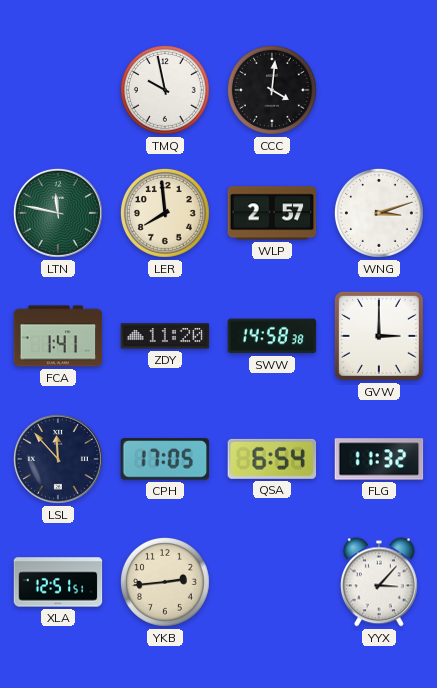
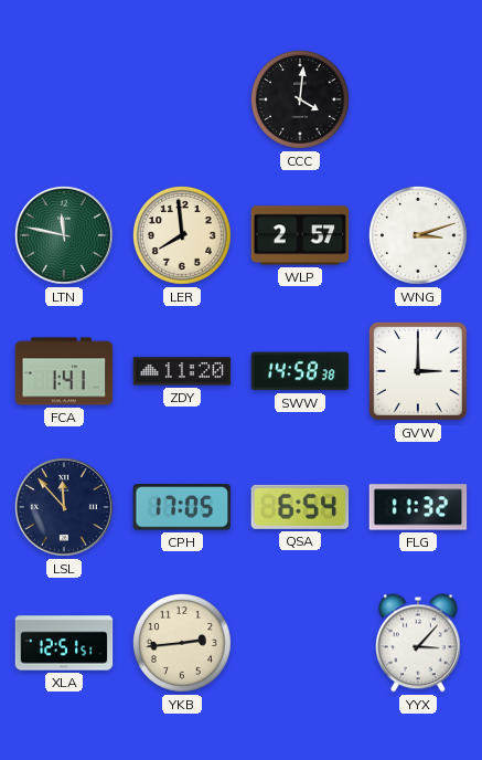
TMQ: 9:58 -> none
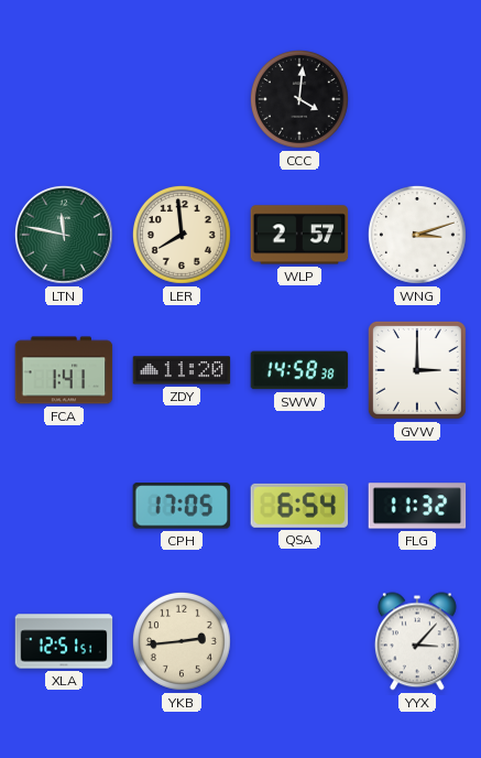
LSL: 11:53 -> none
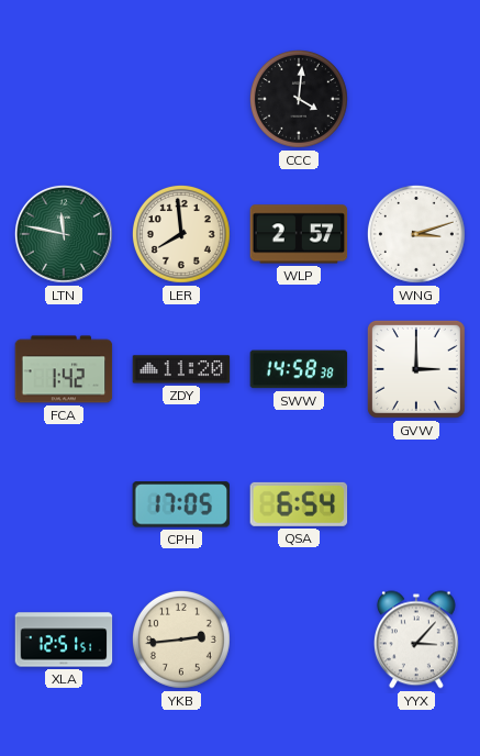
FCA: 1:41 -> 1:42
FLG: 11:32 -> none
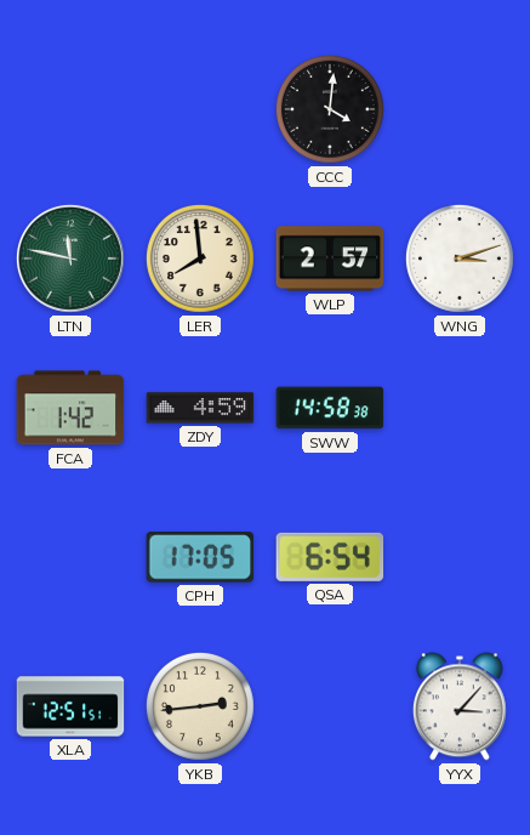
ZDY: 11:20 -> 4:59
GVW: 3:00 -> none
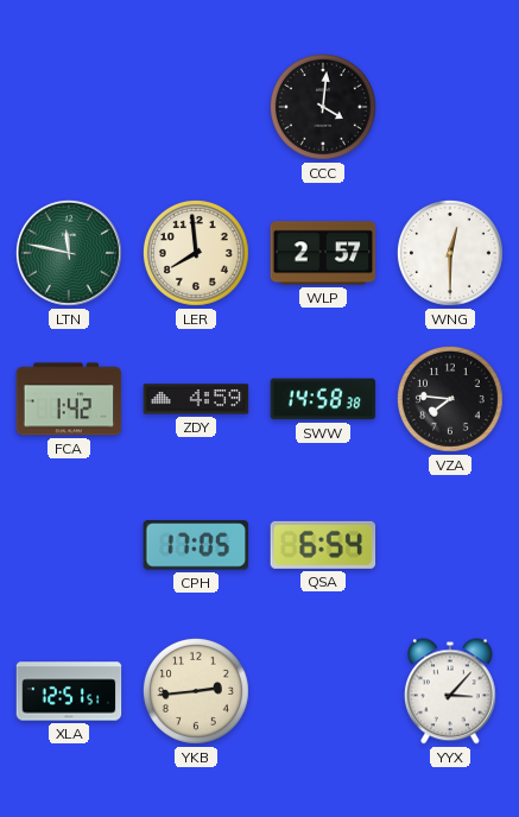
WNG: 3:12 -> 12:30
VZA: none -> 7:46
